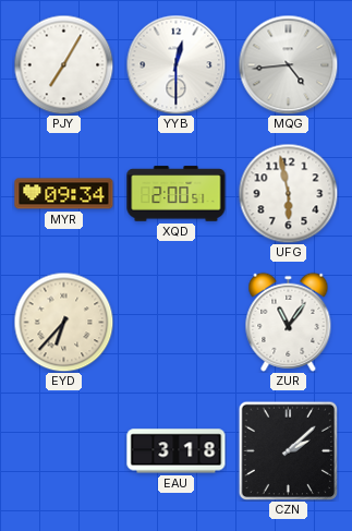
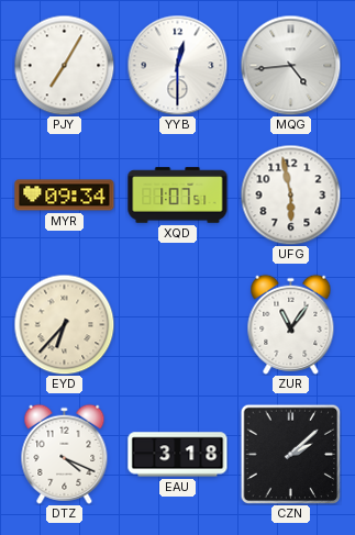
XQD: 2:00 -> 1:07
DTZ: none -> 4:19
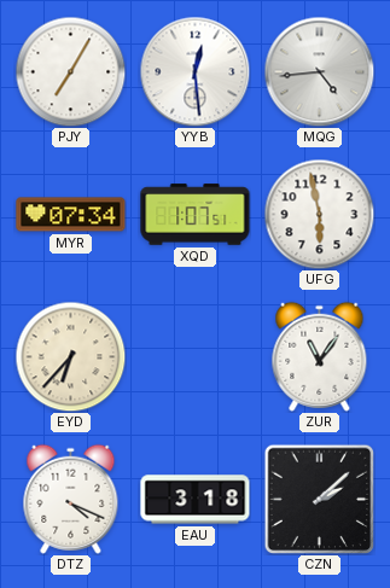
YYB: 12:30 -> 12:29
MYR: 09:34 -> 07:34
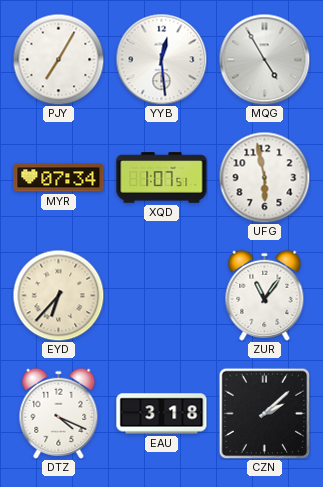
MQG: 4:44 -> 4:55
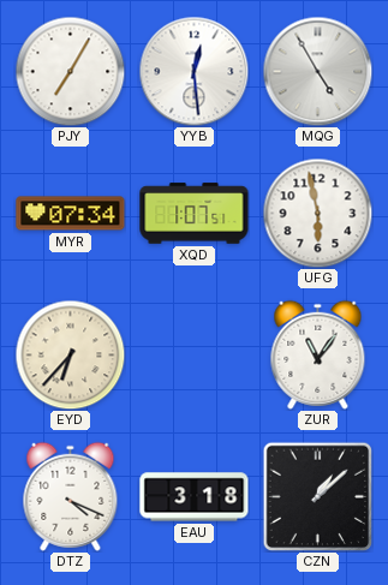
CZN: 2:08 -> 1:08
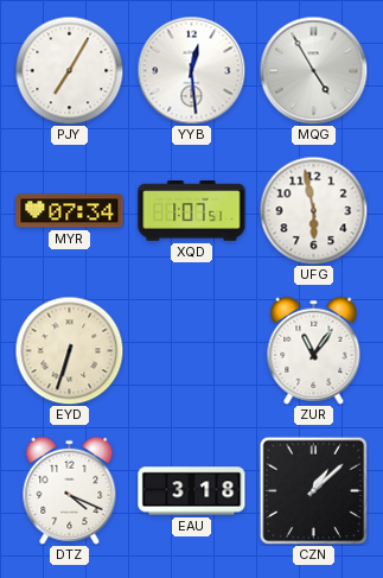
EYD: 6:37 -> 6:33
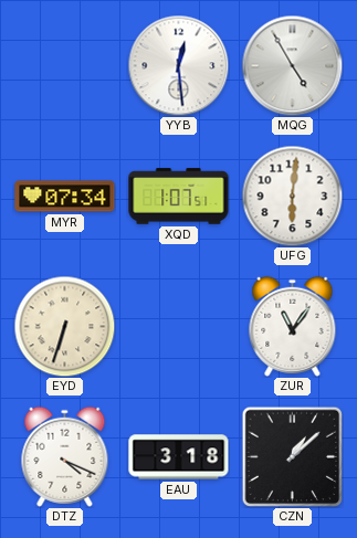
PJY: 7:05 -> none
UFG: 5:58 -> 6:01
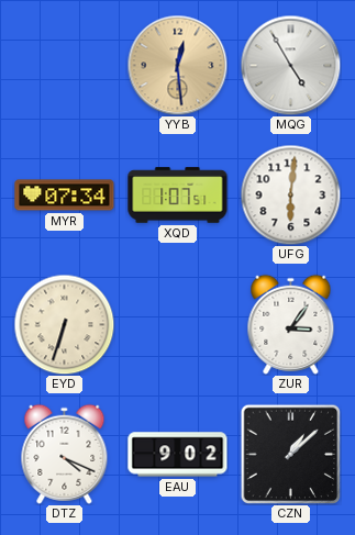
YYB dial: white -> champagne
ZUR: 11:06 -> 3:06
EAU: 3:18 -> 9:02
